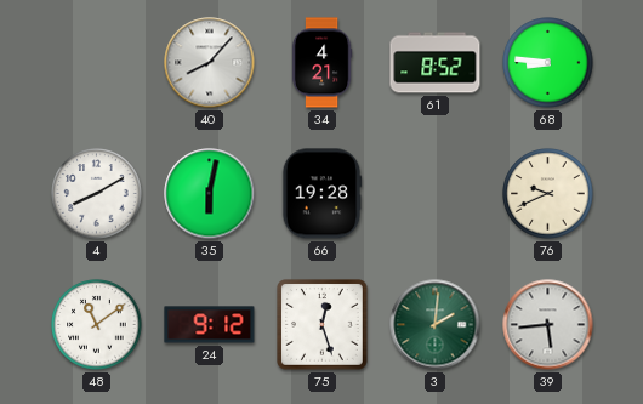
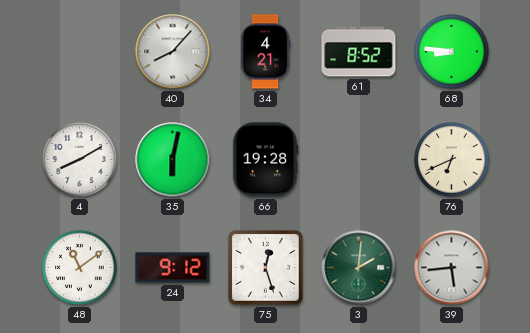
76: 9:41 -> 6:41
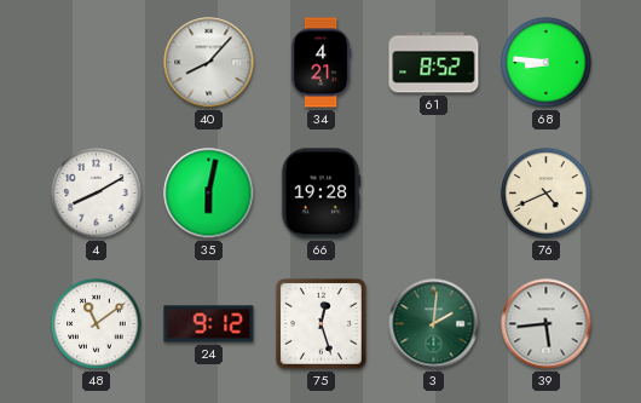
76: 6:41 -> 4:41
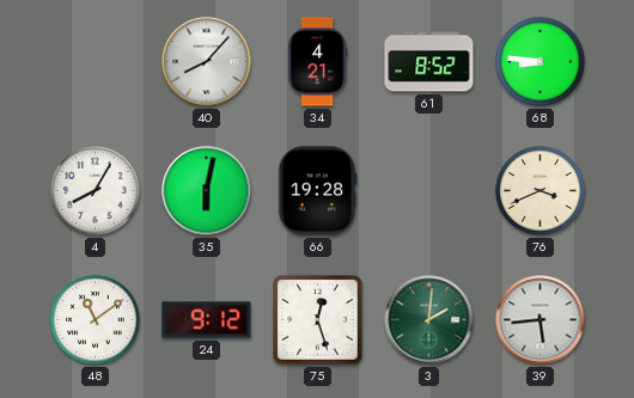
4: 8:10 -> 8:05
76: 4:41 -> 3:41
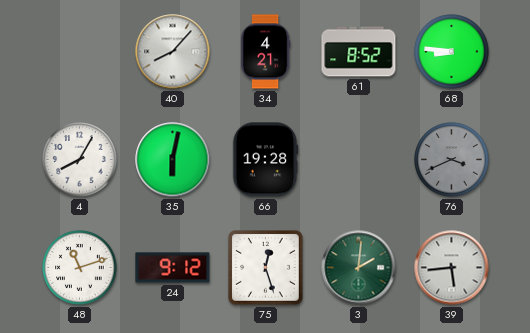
76 dial: cream -> grey
48: 11:09 -> 11:12
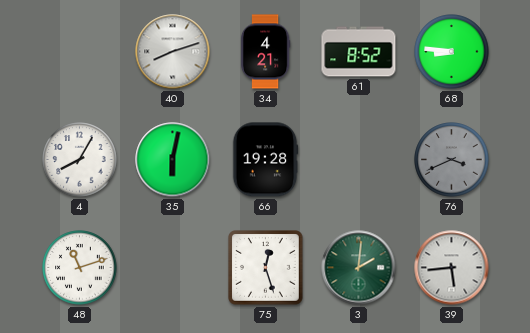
40: 8:07 -> 8:12
24: 9:12 -> none
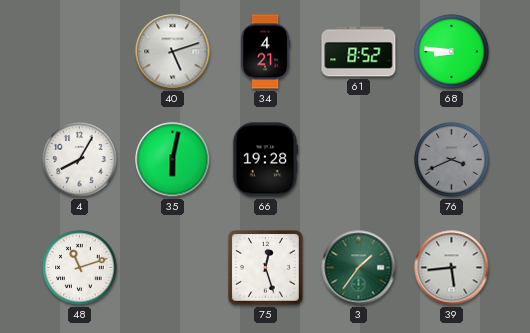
40: 8:12 -> 5:12
3: 2:01 -> 1:36
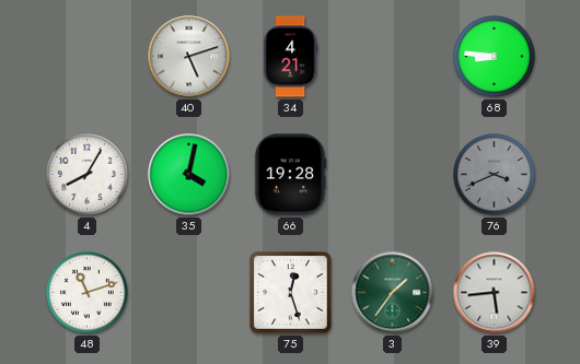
61: 8:52 -> none
35: 6:02 -> 4:02
